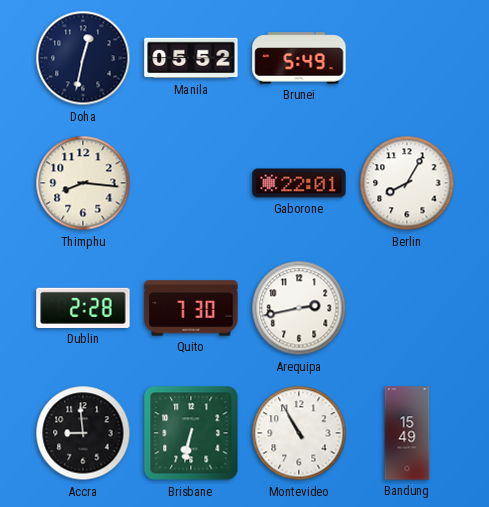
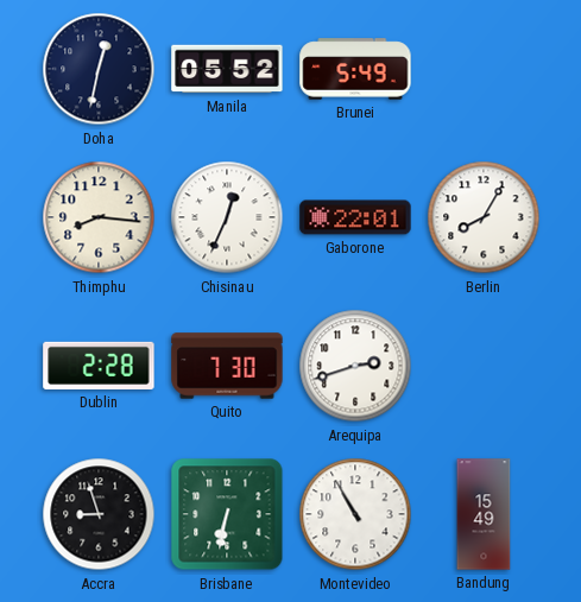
Chisinau: none -> 12:34
Arequipa: 2:43 -> 2:42
Accra: 8:59 -> 8:57
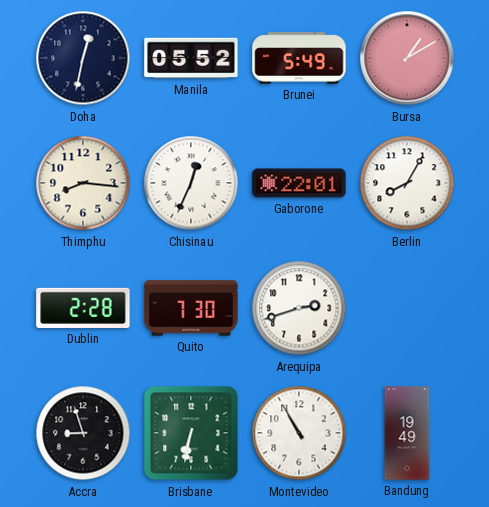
Bursa: none -> 1:10
Bandung: 15:49 -> 19:49
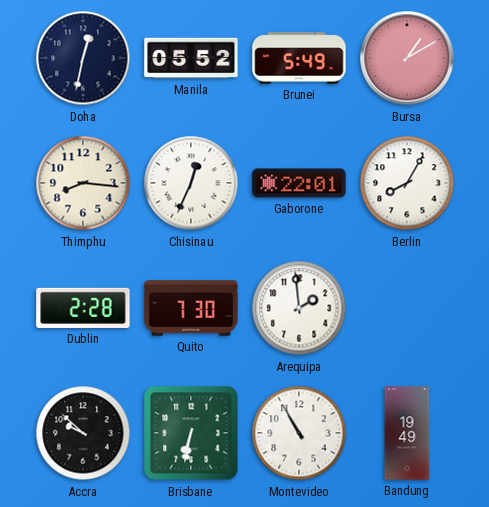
Arequipa: 2:42 -> 1:59
Accra: 8:57 -> 9:52
